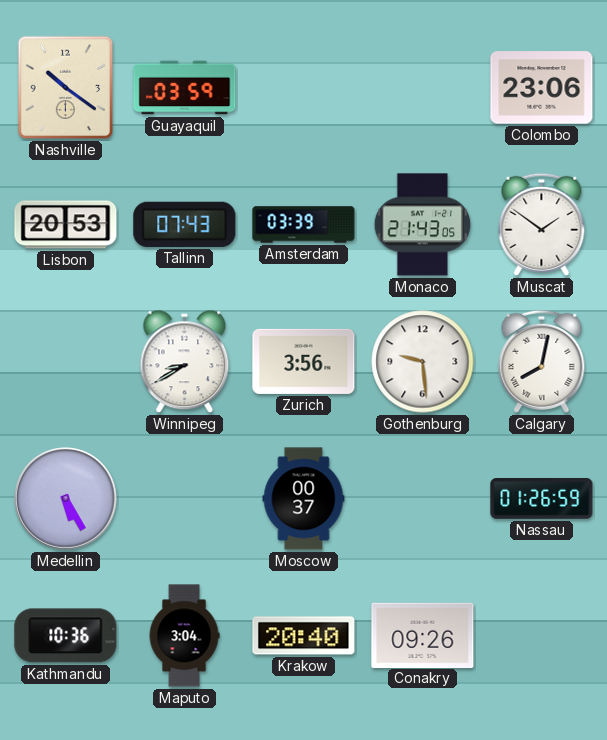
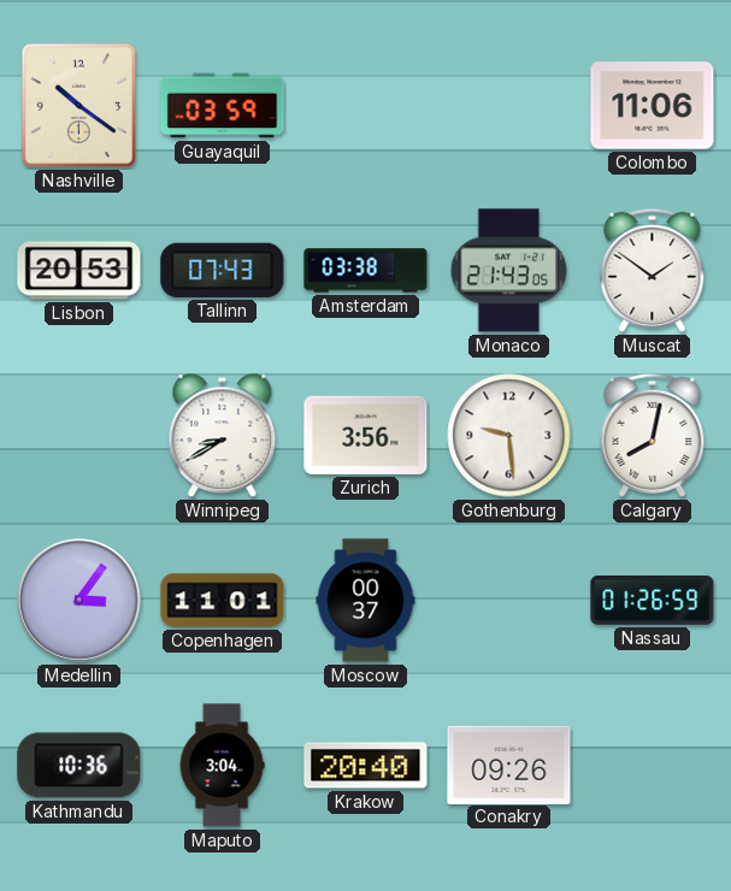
Colombo: 23:06 -> 11:06
Amsterdam: 03:39 -> 03:38
Medellin: 5:25 -> 3:06
Copenhagen: none -> 11:01
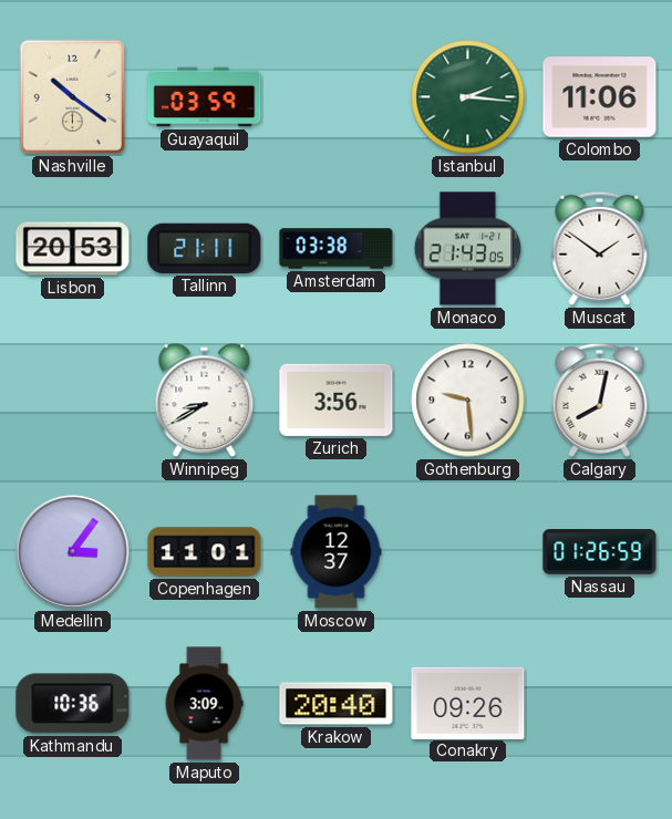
Istanbul: none -> 2:16
Tallinn: 07:43 -> 21:11
Moscow: 00:37 -> 12:37
Maputo: 3:04 -> 3:09
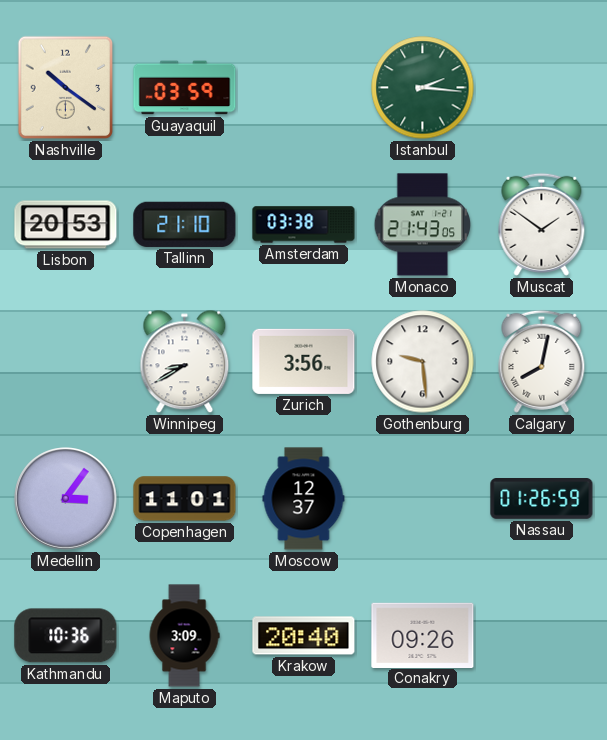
Colombo: 11:06 -> none
Tallinn: 21:11 -> 21:10
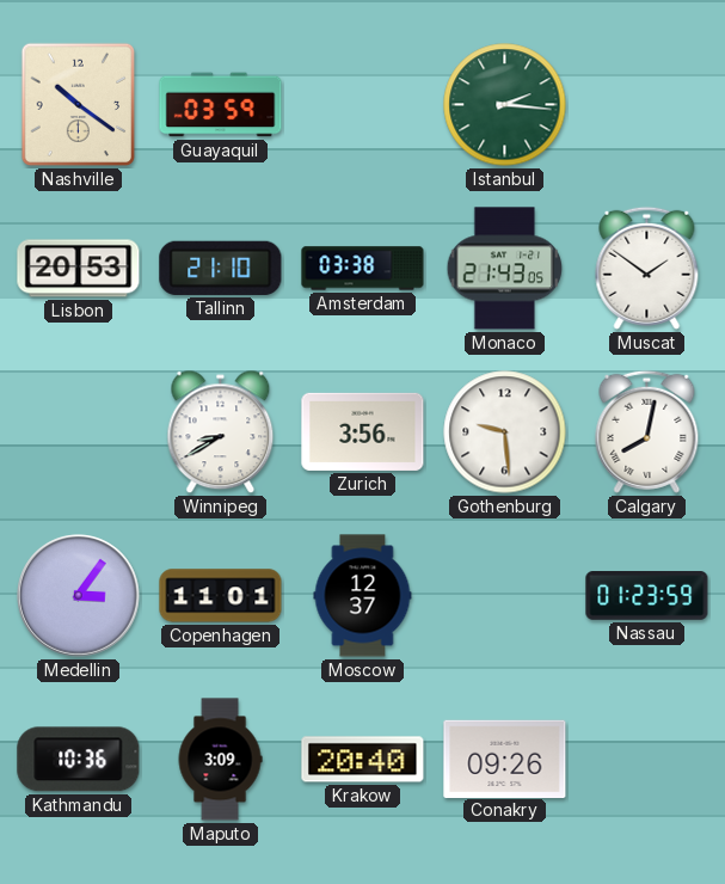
Nassau: 01:26 -> 01:23
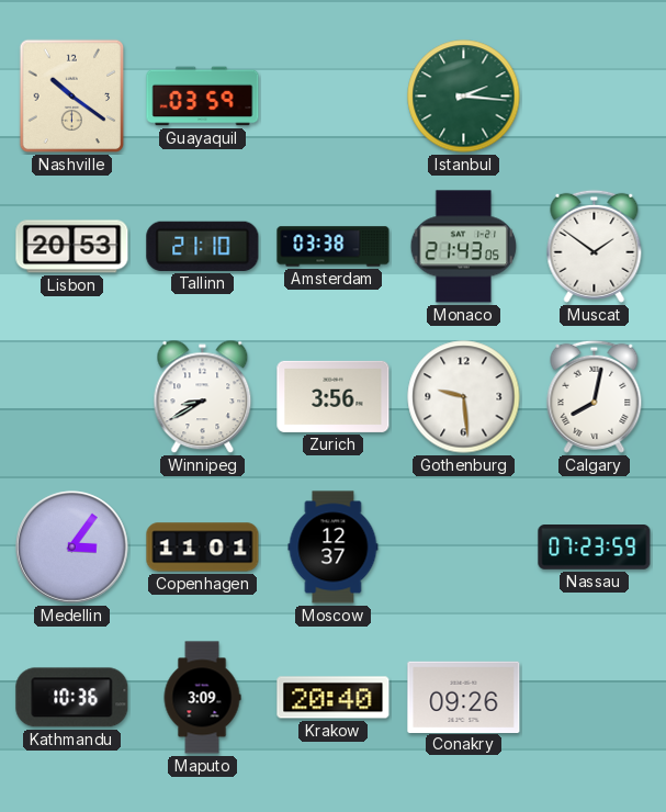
Nassau: 01:23 -> 07:23
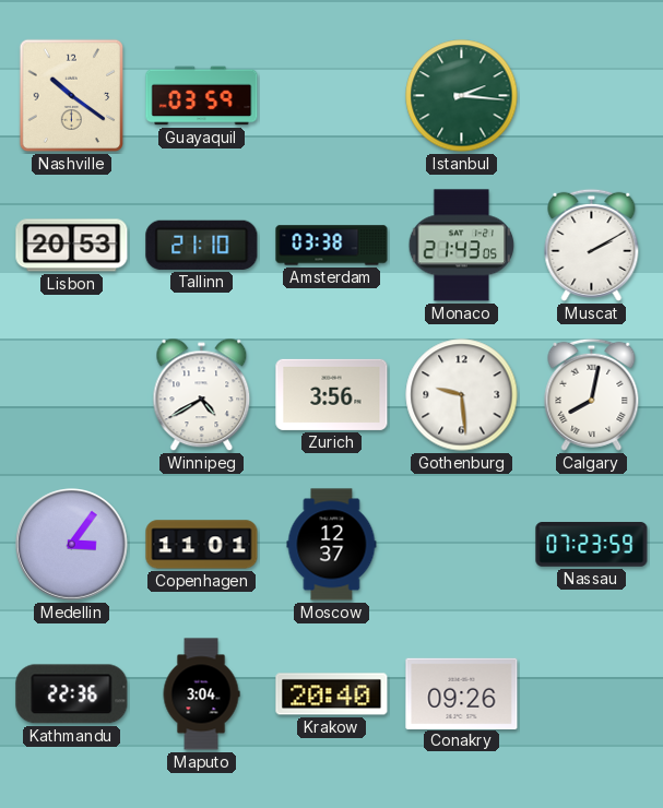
Muscat: 1:51 -> 2:10
Winnipeg: 8:40 -> 4:40
Kathmandu: 10:36 -> 22:36
Maputo: 3:09 -> 3:04
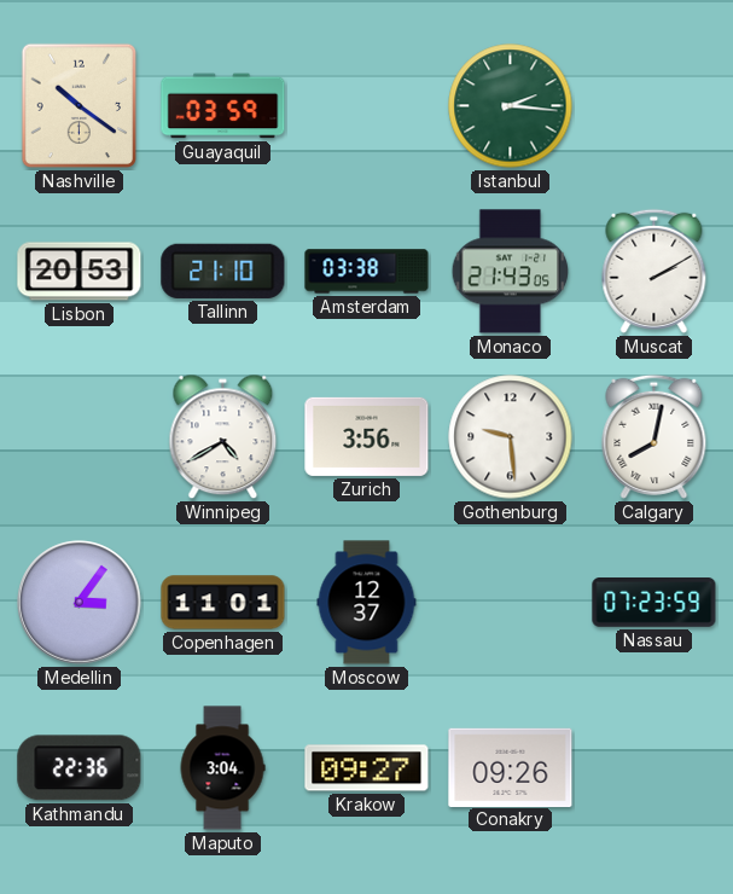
Krakow: 20:40 -> 09:27
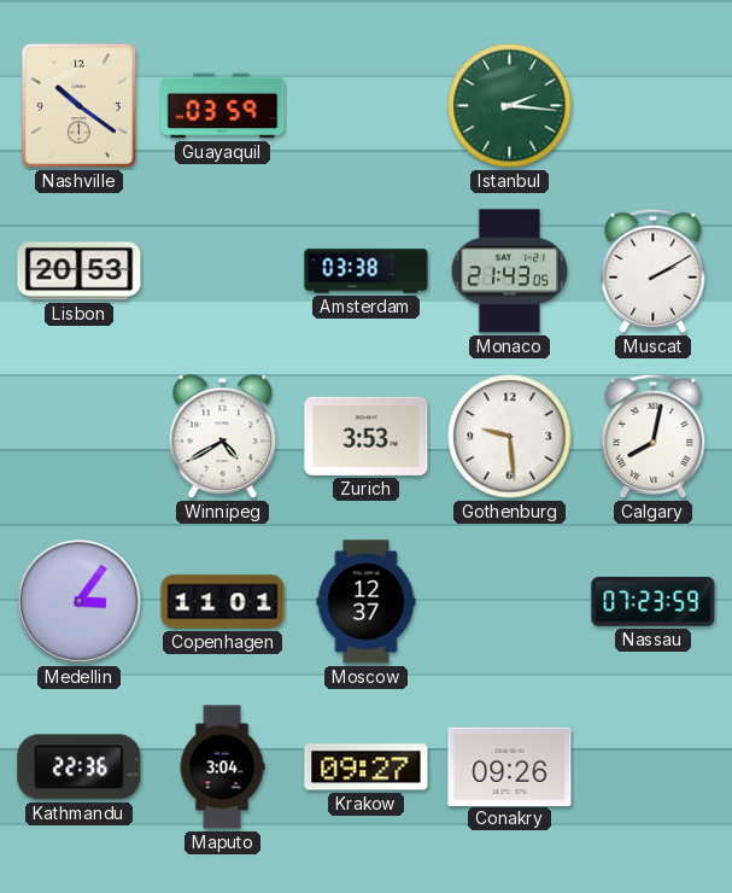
Tallinn: 21:10 -> none
Zurich: 3:56 -> 3:53
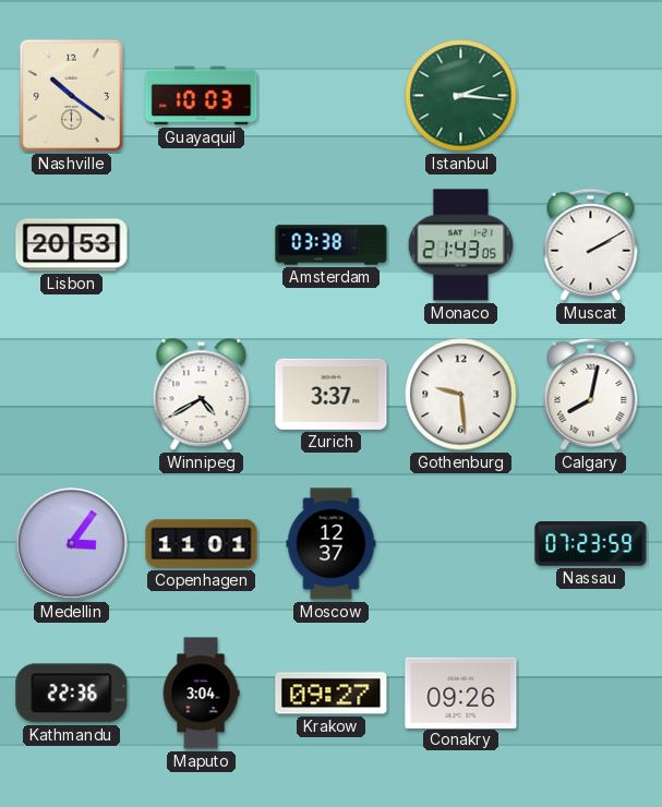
Guayaquil: 03:59 -> 10:03
Zurich: 3:53 -> 3:37
